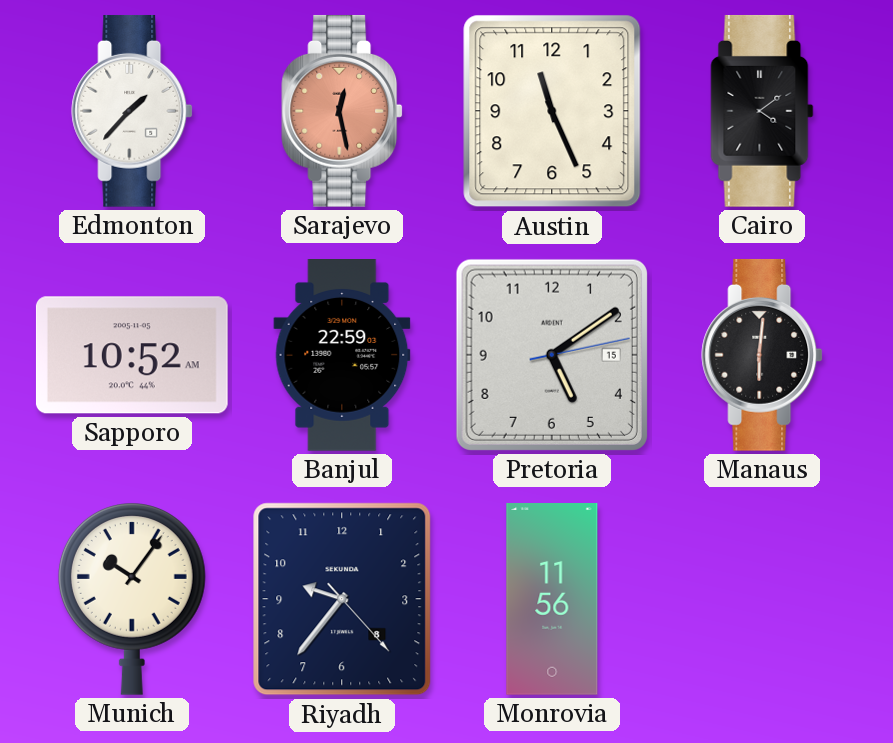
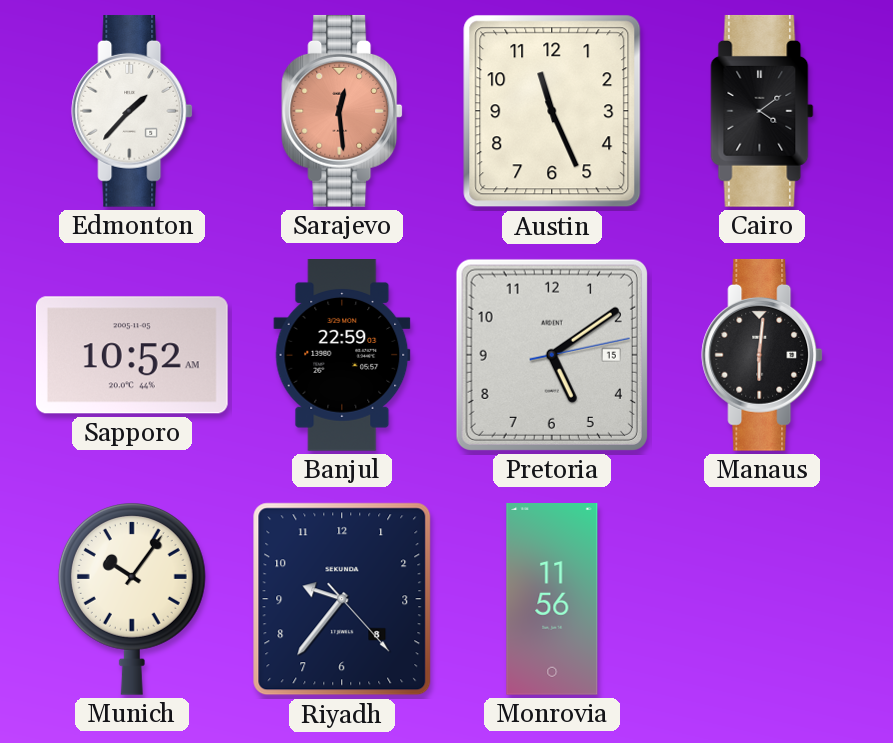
Sarajevo: 12:28 -> 12:29
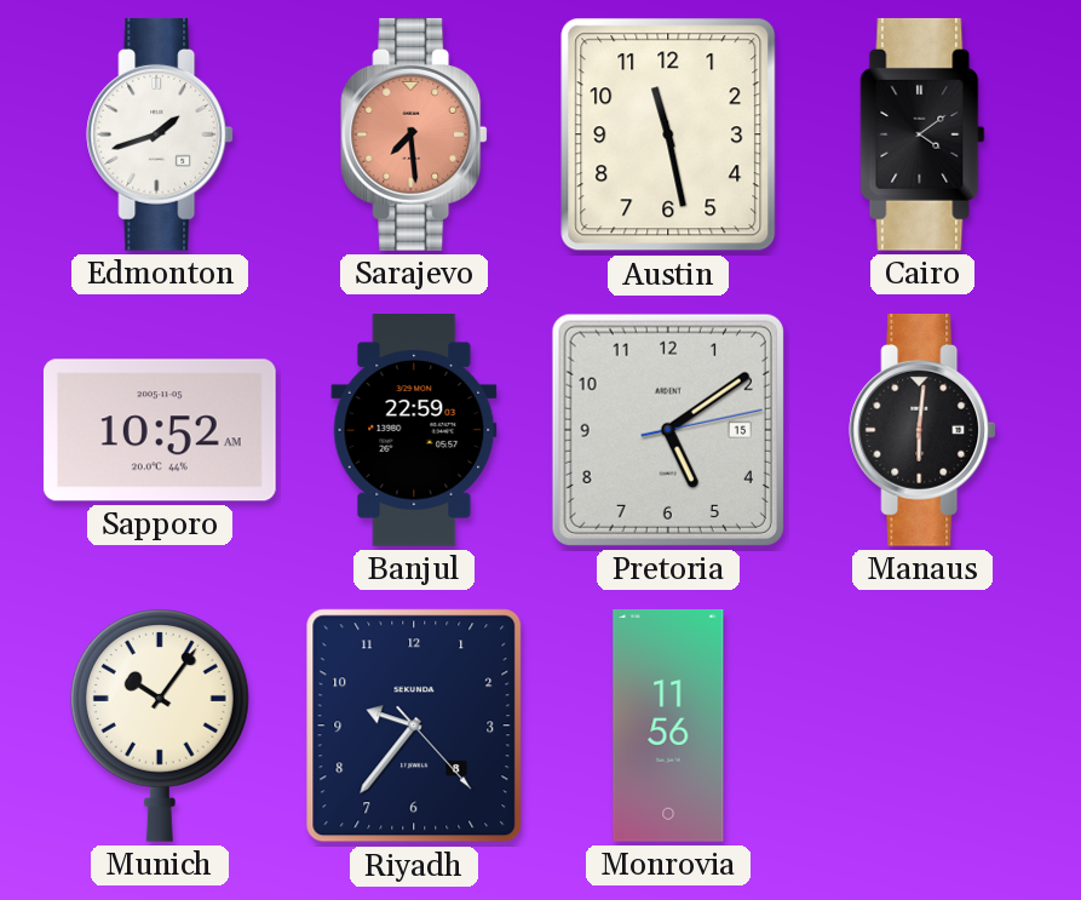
Edmonton: 1:37 -> 1:42
Sarajevo: 12:29 -> 7:29
Austin: 11:26 -> 11:28
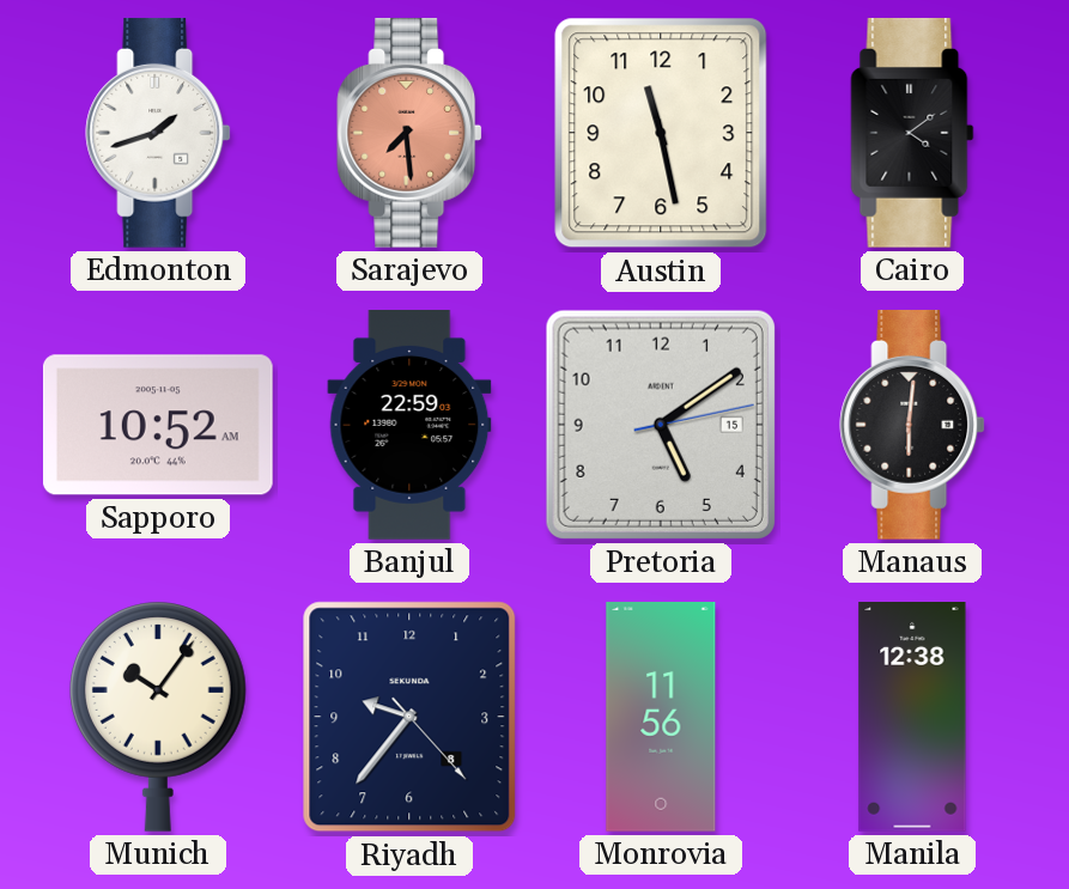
Manila: none -> 12:38
